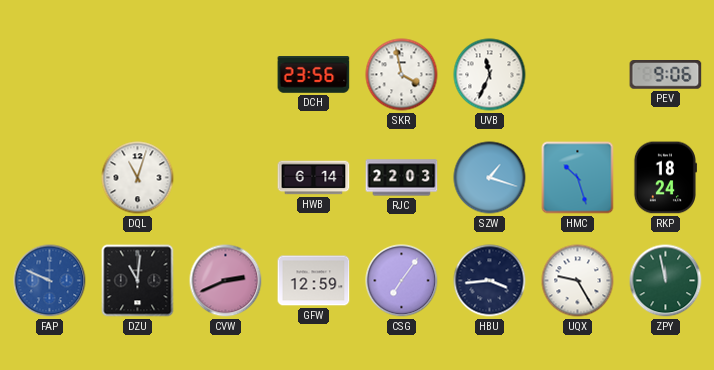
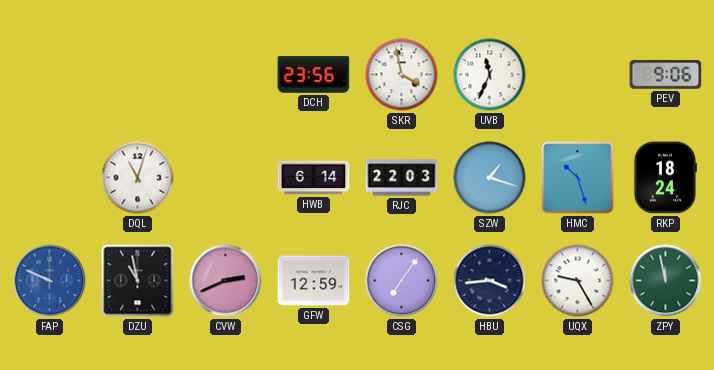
DZU: 11:01 -> 10:58
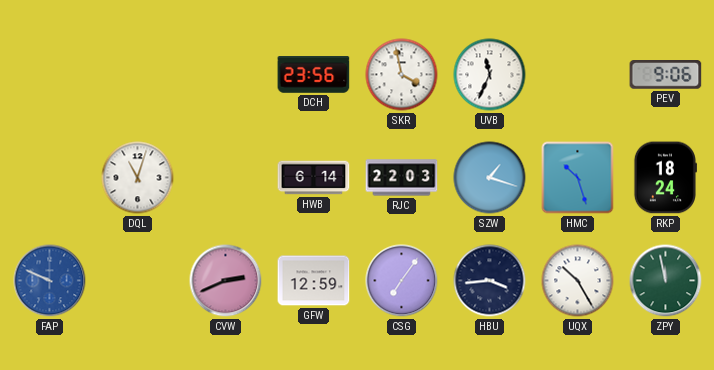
DZU: 10:58 -> none
UQX: 9:25 -> 10:25
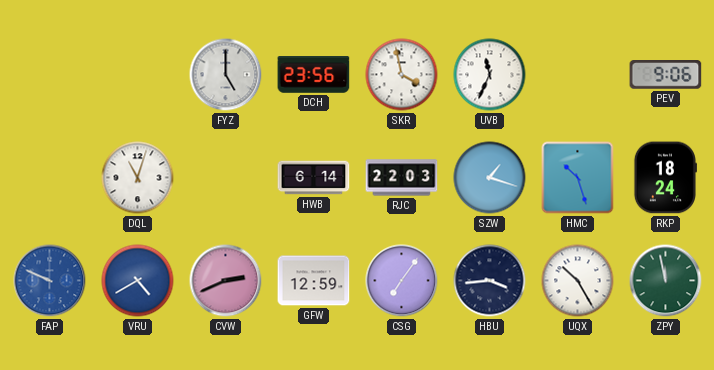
FYZ: none -> 5:00
VRU: none -> 4:40
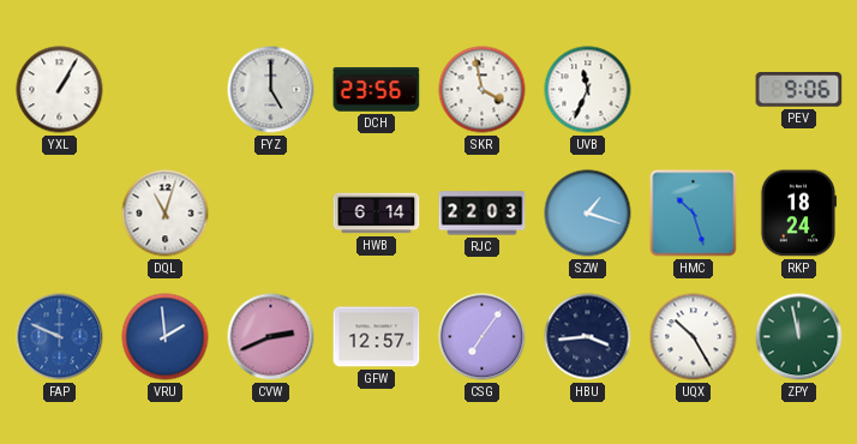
YXL: none -> 1:05
VRU: 4:40 -> 1:59
GFW: 12:59 -> 12:57
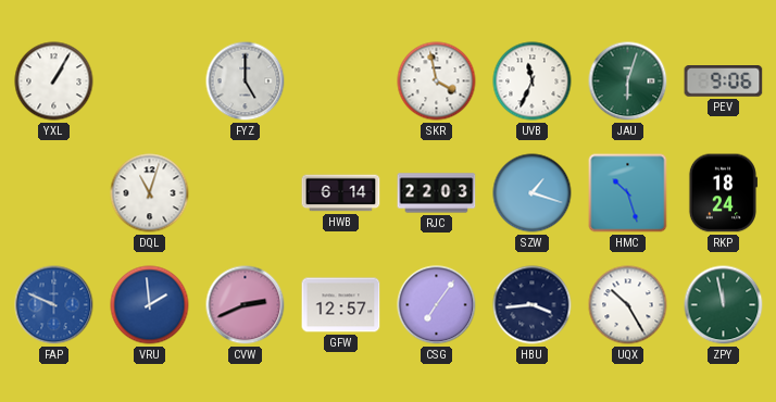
DCH: 23:56 -> none
JAU: none -> 6:03
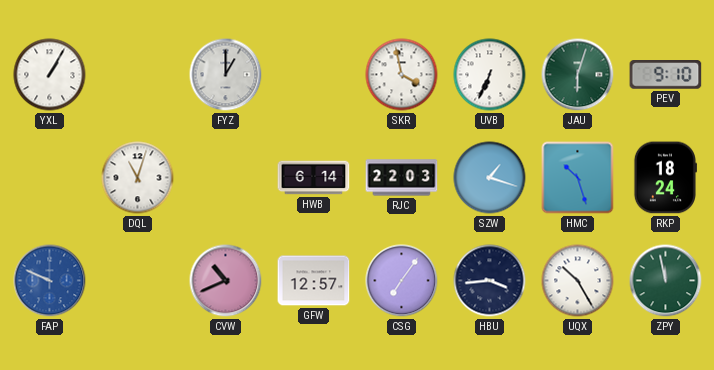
FYZ: 5:00 -> 1:00
UVB: 11:34 -> 6:34
PEV: 9:06 -> 9:10
VRU: 1:59 -> none
CVW: 2:41 -> 10:41
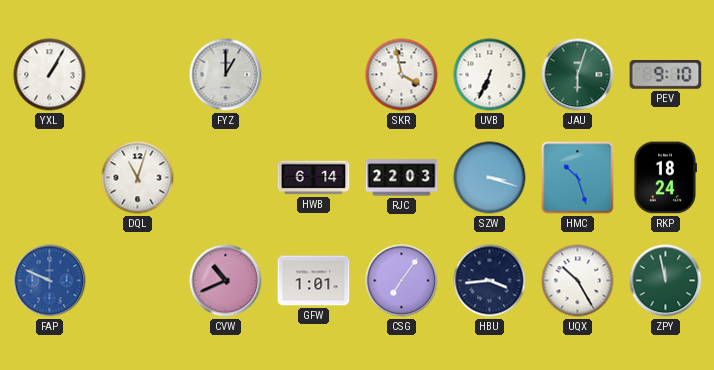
SZW: 1:18 -> 3:18
GFW: 12:57 -> 1:01
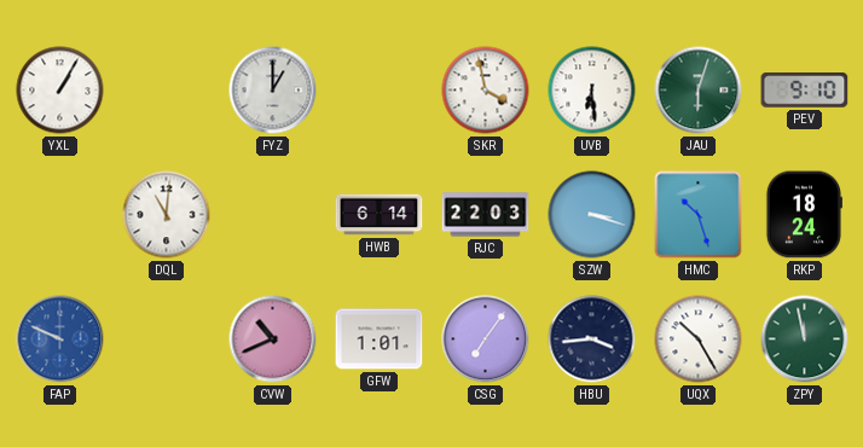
UVB: 6:34 -> 6:29
DQL: 11:03 -> 11:01
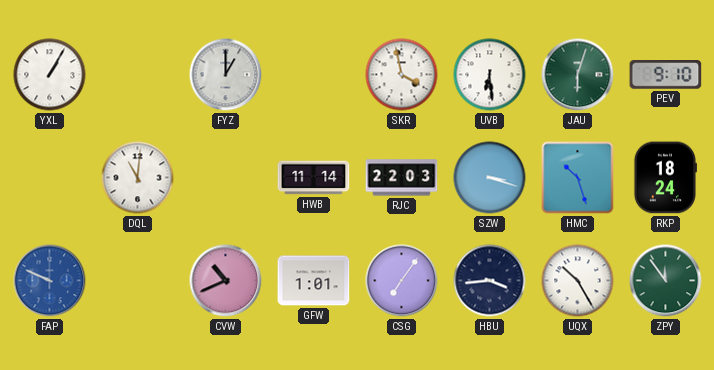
HWB: 6:14 -> 11:14
ZPY: 11:58 -> 11:54
